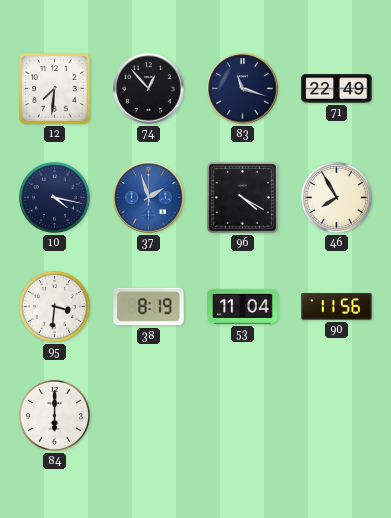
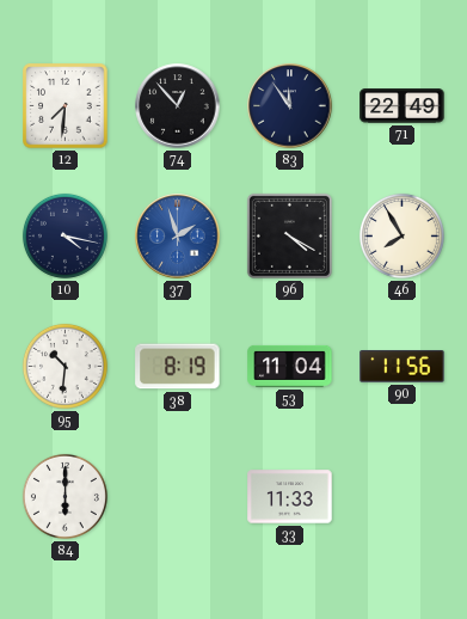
83: 11:18 -> 11:54
95: 3:31 -> 10:31
33: none -> 11:33
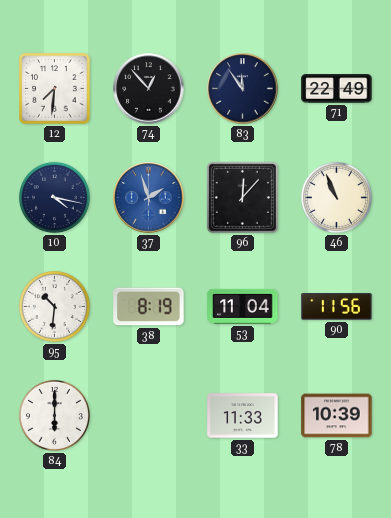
96: 4:20 -> 12:07
46: 7:55 -> 10:56
78: none -> 10:39
